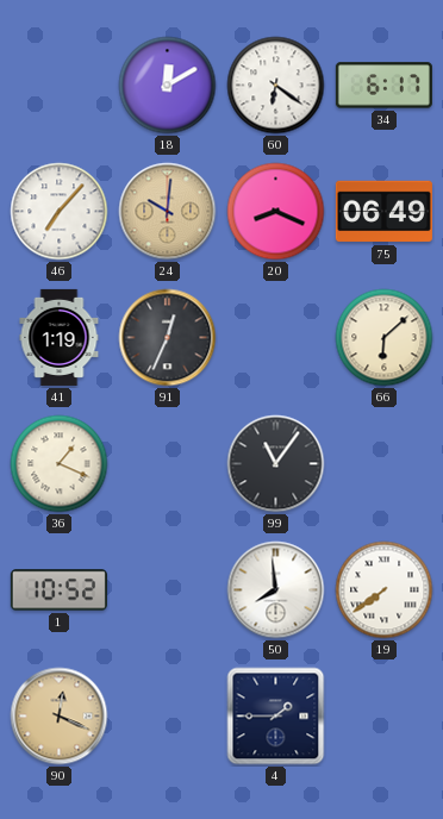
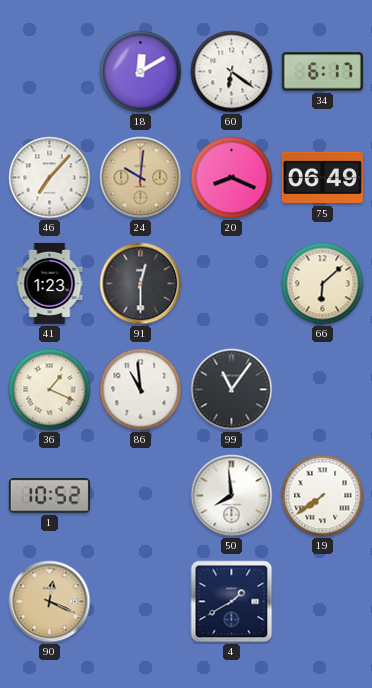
41: 1:19 -> 1:23
91: 12:34 -> 12:30
86: none -> 10:59
4: 1:45 -> 1:40
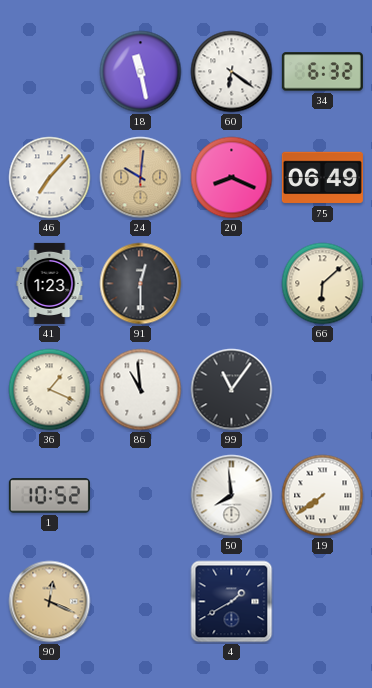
18: 12:10 -> 11:28
34: 6:17 -> 6:32
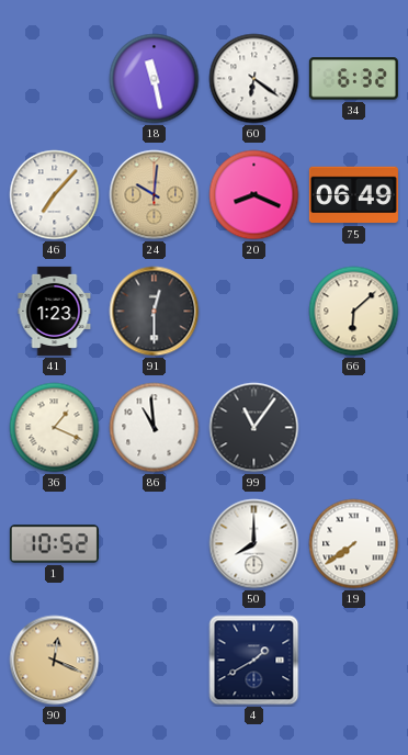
50: 7:59 -> 8:00
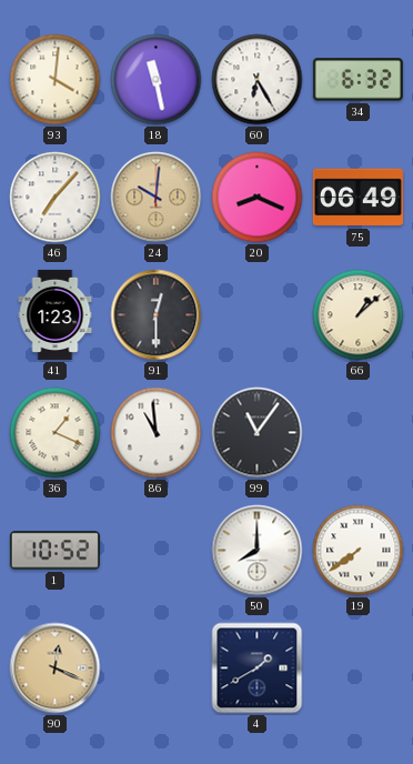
93: none -> 4:01
60: 6:21 -> 6:25
66: 6:08 -> 1:08
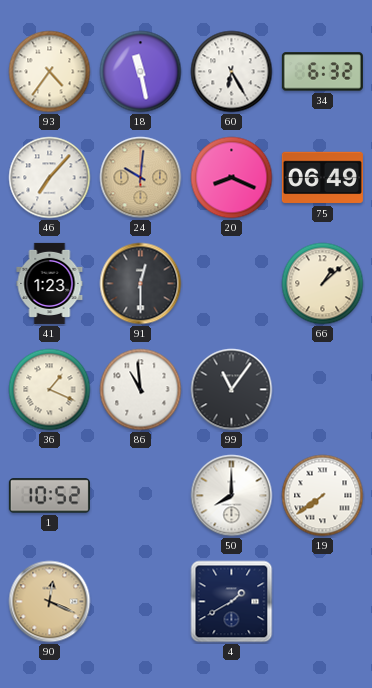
93: 4:01 -> 4:36
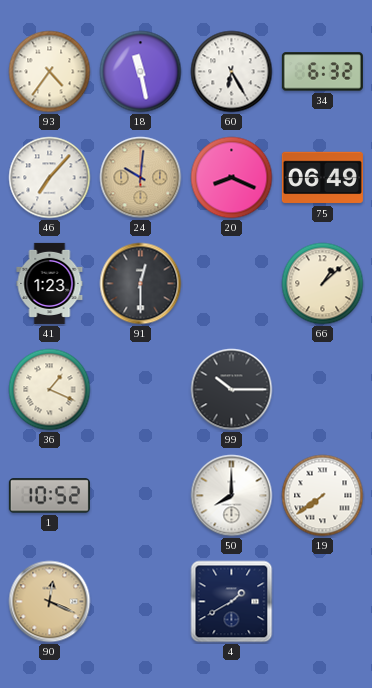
86: 10:59 -> none
99: 11:06 -> 10:15
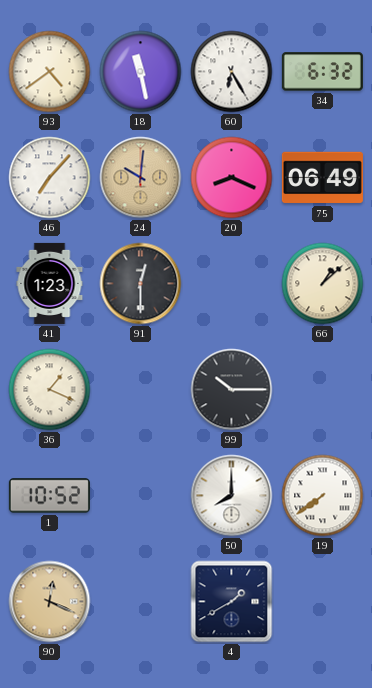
93: 4:36 -> 4:39
